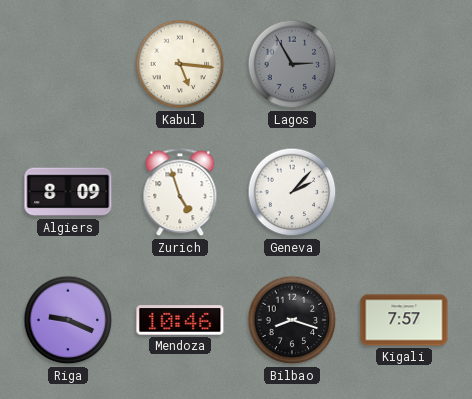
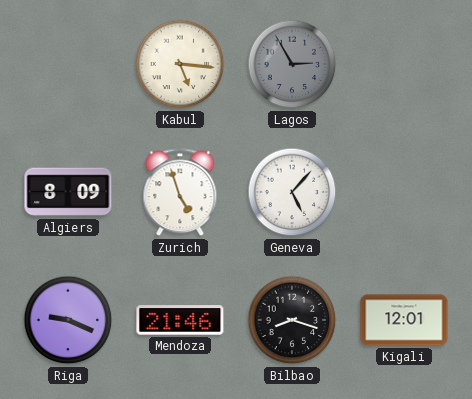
Geneva: 2:07 -> 5:07
Mendoza: 10:46 -> 21:46
Kigali: 7:57 -> 12:01
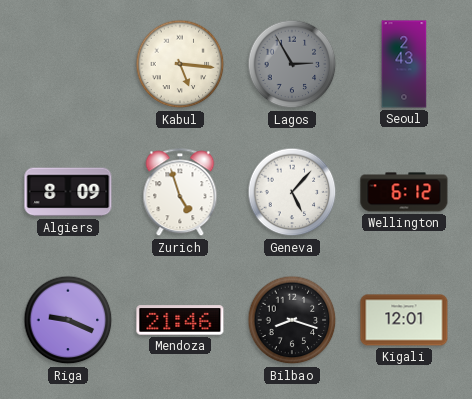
Seoul: none -> 2:43
Wellington: none -> 6:12
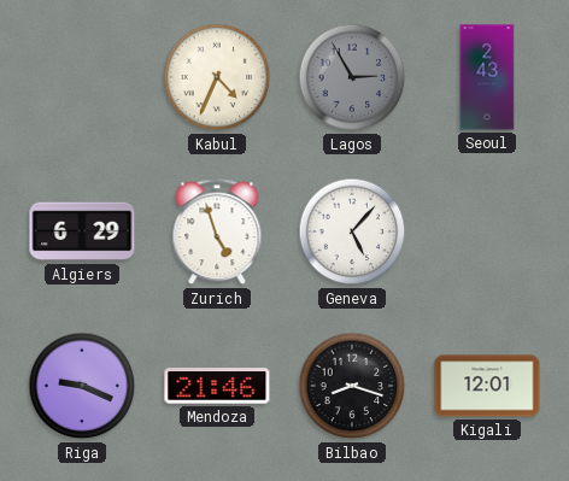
Kabul: 5:16 -> 4:34
Algiers: 8:09 -> 6:29
Wellington: 6:12 -> none
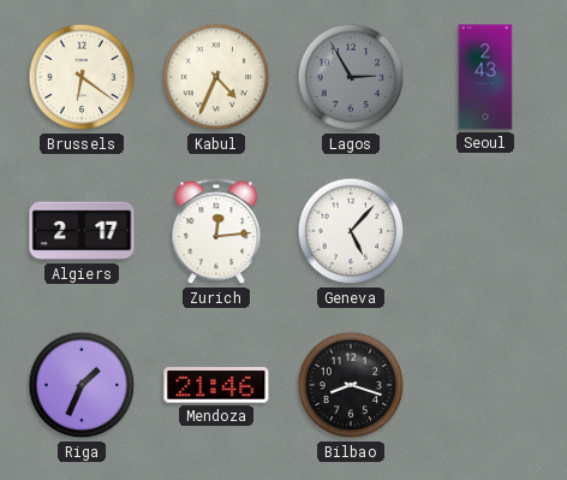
Brussels: none -> 6:21
Algiers: 6:29 -> 2:17
Zurich: 4:57 -> 12:14
Riga: 9:19 -> 1:34
Kigali: 12:01 -> none
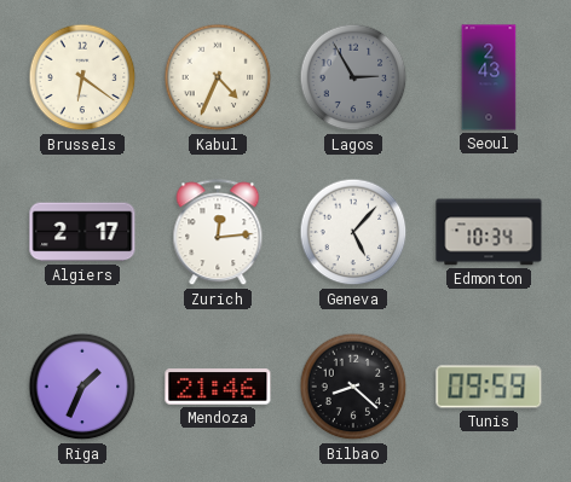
Edmonton: none -> 10:34
Bilbao: 8:18 -> 8:22
Tunis: none -> 09:59
